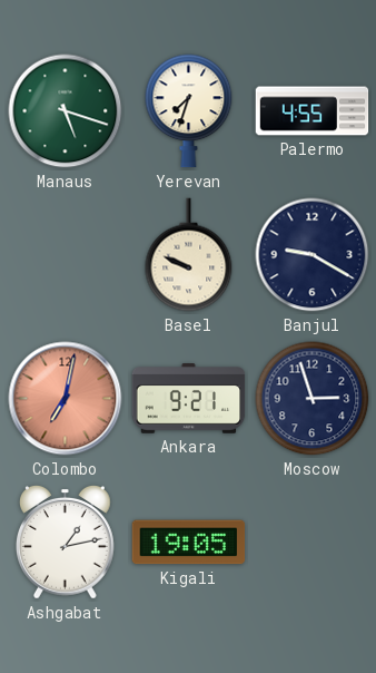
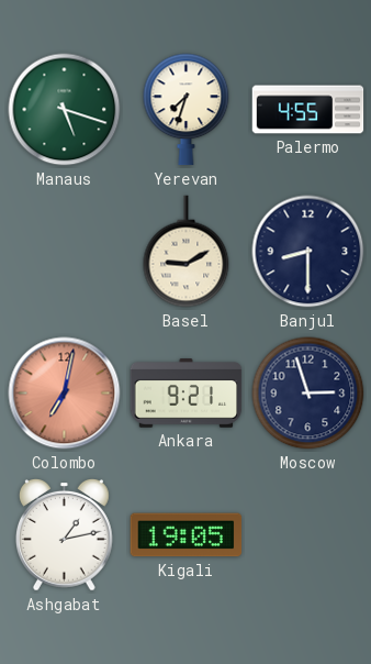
Basel: 9:49 -> 9:10
Banjul: 9:20 -> 8:30
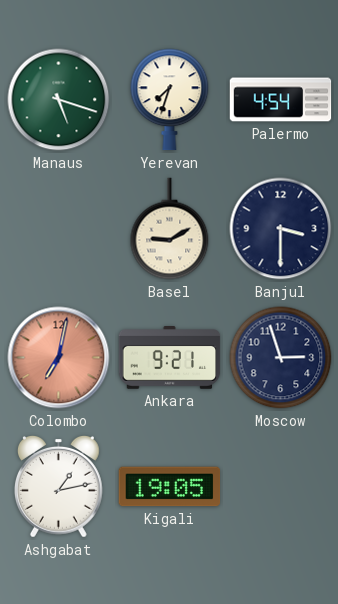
Palermo: 4:55 -> 4:54
Banjul: 8:30 -> 3:30
